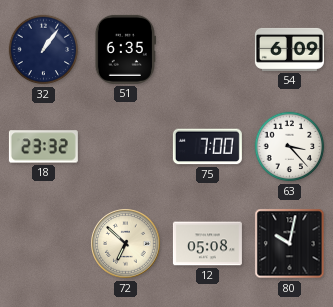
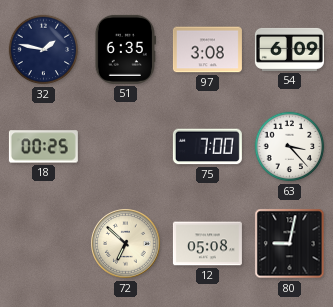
32: 1:06 -> 1:47
97: none -> 3:08
18: 23:32 -> 00:25
80: 10:02 -> 9:02
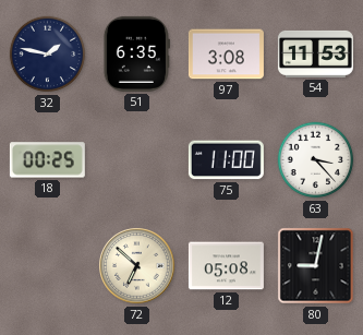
54: 6:09 -> 11:53
75: 7:00 -> 11:00
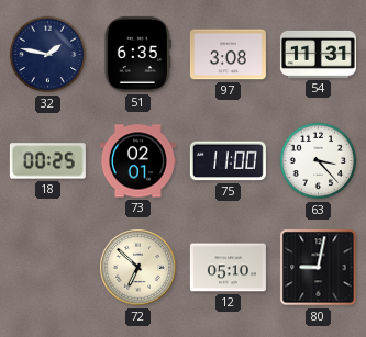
54: 11:53 -> 11:31
73: none -> 02:01
12: 05:08 -> 05:10
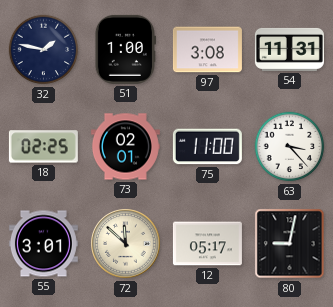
51: 6:35 -> 1:00
18: 00:25 -> 02:25
55: none -> 3:01
72: 6:52 -> 11:52
12: 05:10 -> 05:17
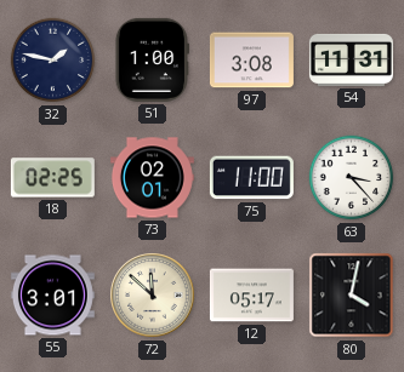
80: 9:02 -> 4:02
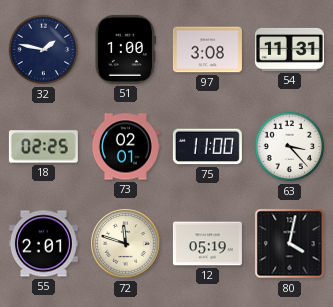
55: 3:01 -> 2:01
72: 11:52 -> 11:48
12: 05:17 -> 05:19
